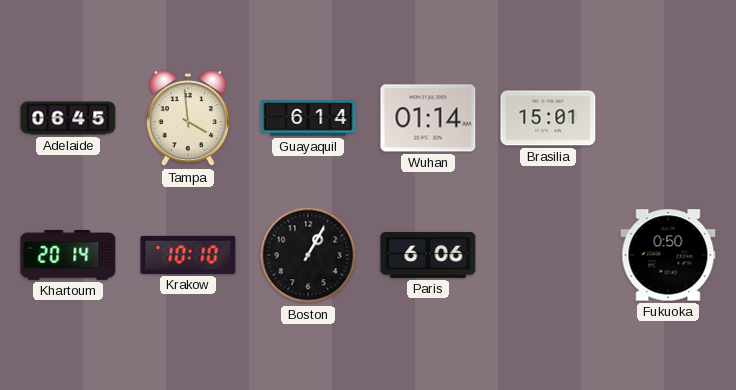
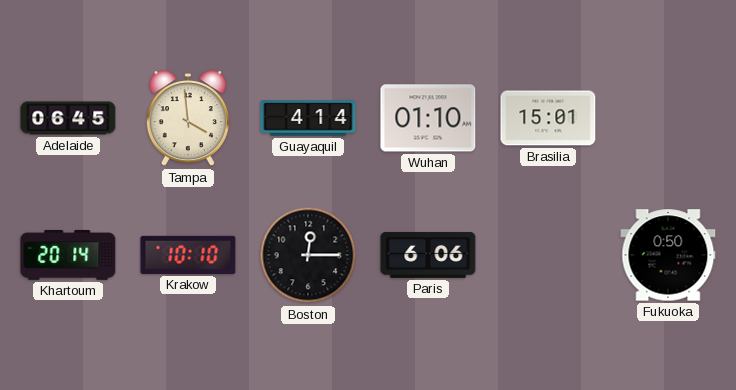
Guayaquil: 6:14 -> 4:14
Wuhan: 01:14 -> 01:10
Boston: 1:05 -> 12:15
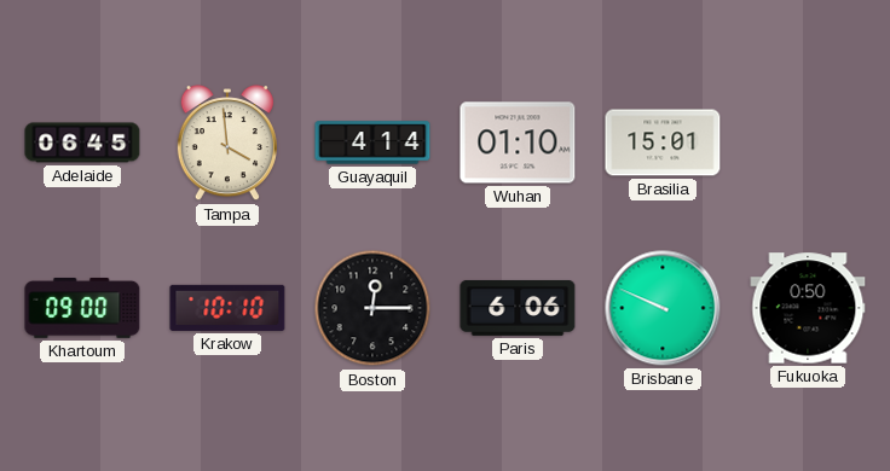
Khartoum: 20:14 -> 09:00
Brisbane: none -> 9:49
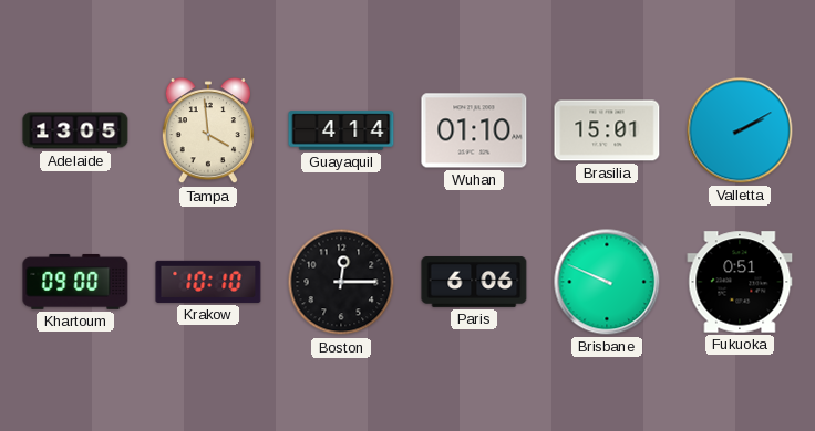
Adelaide: 06:45 -> 13:05
Valletta: none -> 2:10
Fukuoka: 0:50 -> 0:51
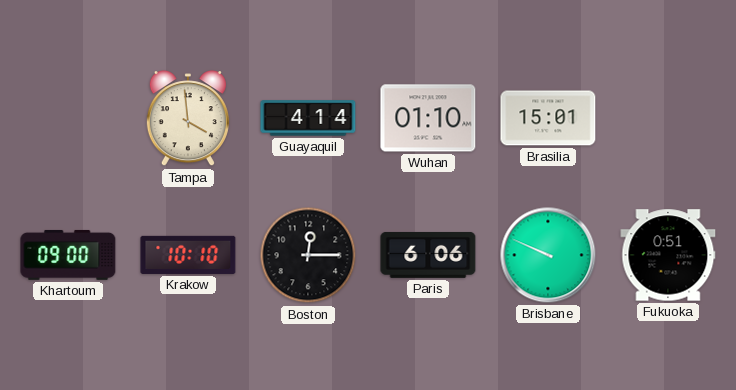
Adelaide: 13:05 -> none
Valletta: 2:10 -> none
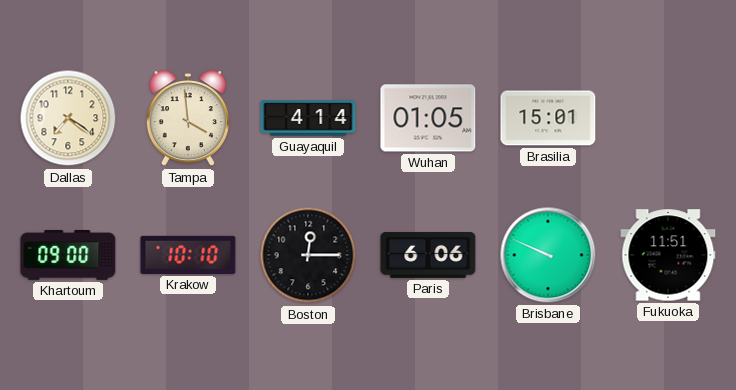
Dallas: none -> 7:21
Wuhan: 01:10 -> 01:05
Fukuoka: 0:51 -> 11:51
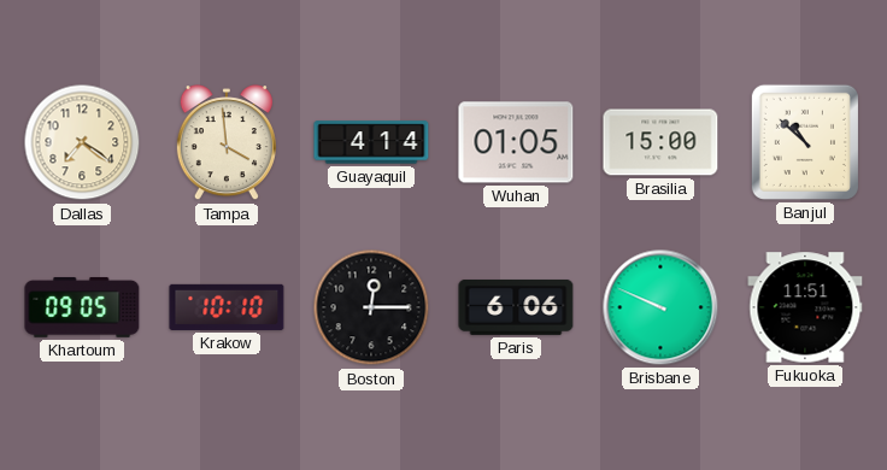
Brasilia: 15:01 -> 15:00
Banjul: none -> 10:52
Khartoum: 09:00 -> 09:05
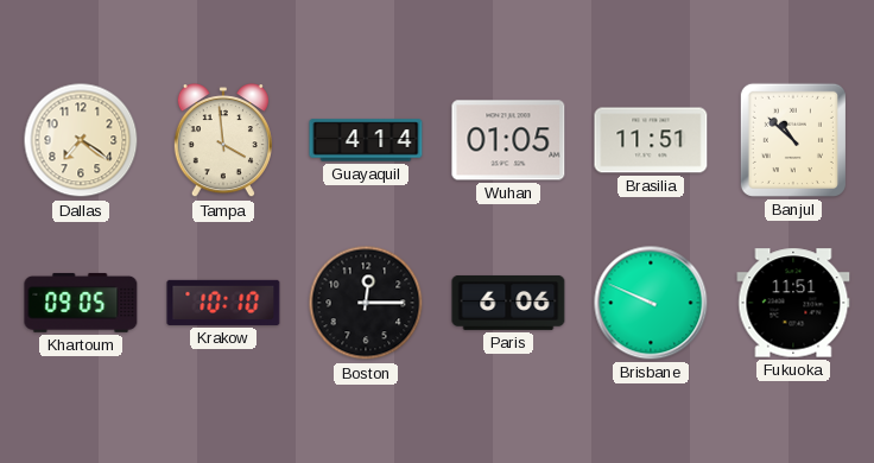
Brasilia: 15:00 -> 11:51
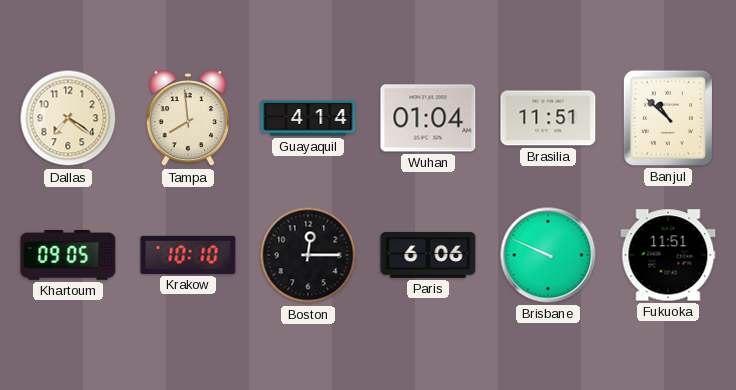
Tampa: 3:59 -> 7:59
Wuhan: 01:05 -> 01:04
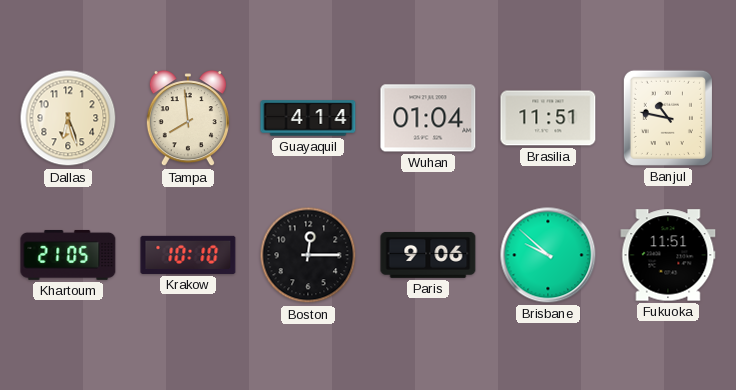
Dallas: 7:21 -> 6:27
Banjul: 10:52 -> 10:47
Khartoum: 09:05 -> 21:05
Paris: 6:06 -> 9:06
Brisbane: 9:49 -> 9:52
